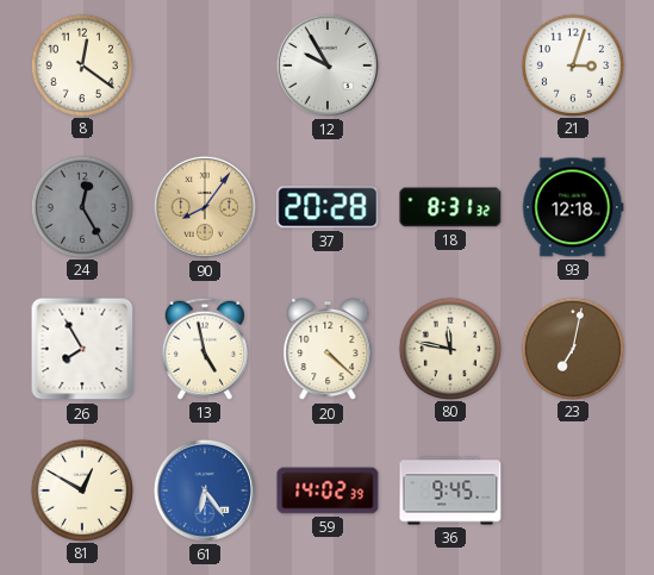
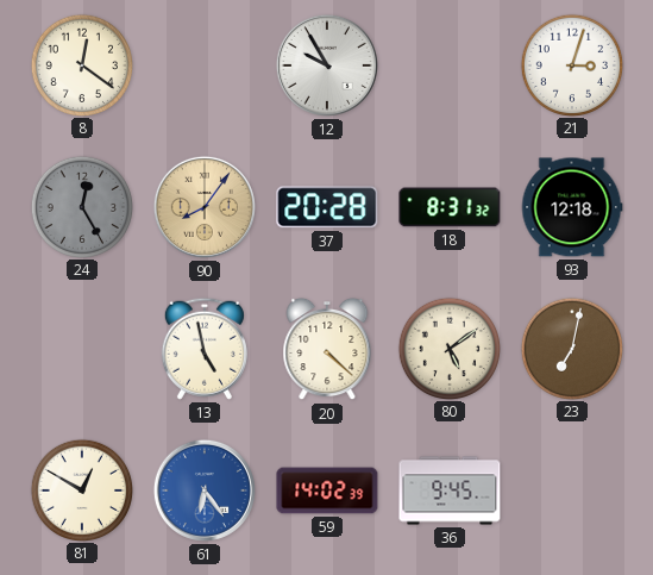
26: 7:55 -> none
80: 11:47 -> 5:09
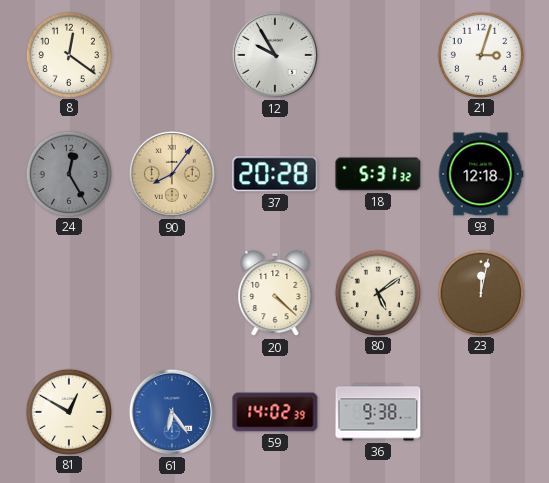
18: 8:31 -> 5:31
13: 4:58 -> none
23: 7:02 -> 12:02
36: 9:45 -> 9:38
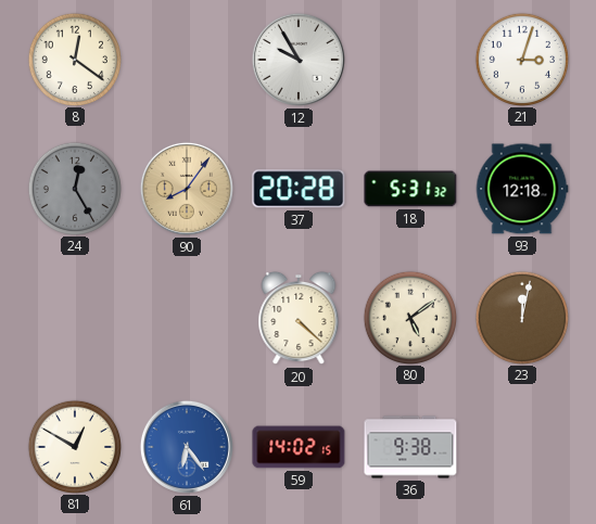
59: 14:02:39 -> 14:02:15
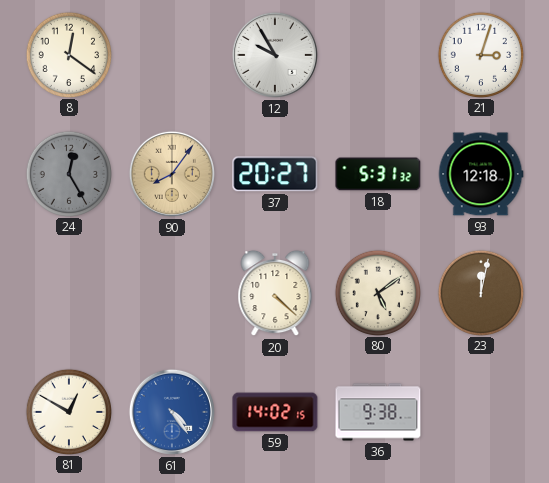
37: 20:28 -> 20:27
61: 6:24 -> 4:24
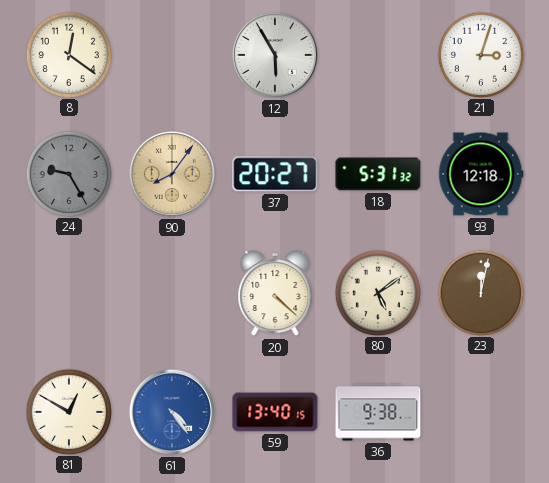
12: 9:55 -> 5:55
24: 12:25 -> 9:25
59: 14:02 -> 13:40
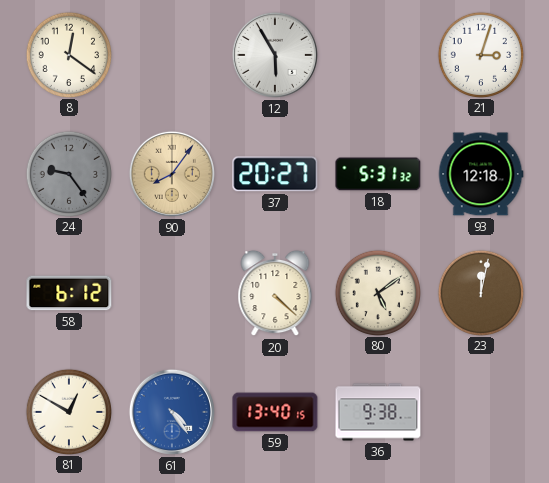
24: 9:25 -> 9:24
58: none -> 6:12
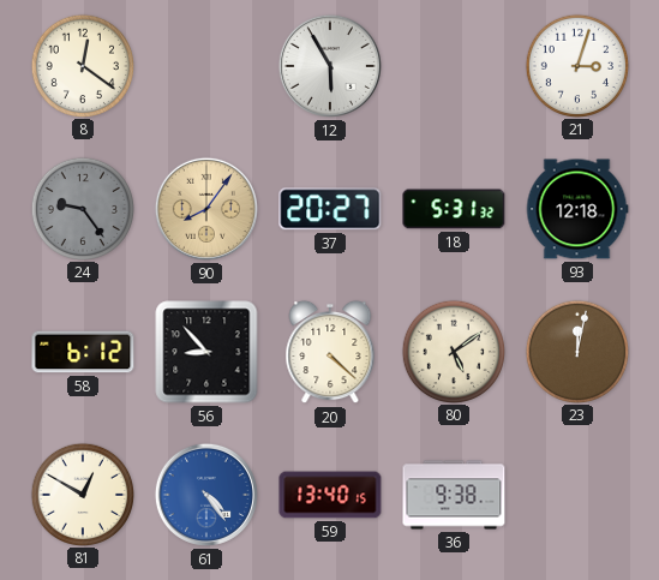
56: none -> 8:53
